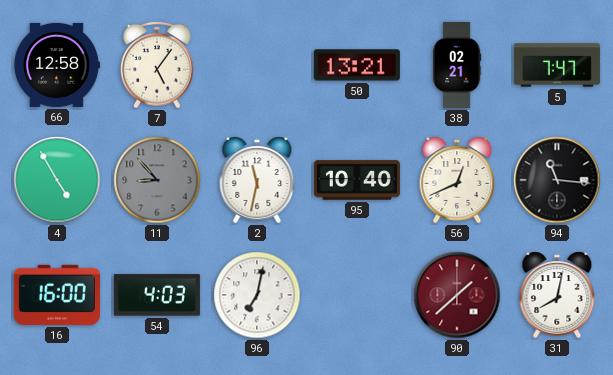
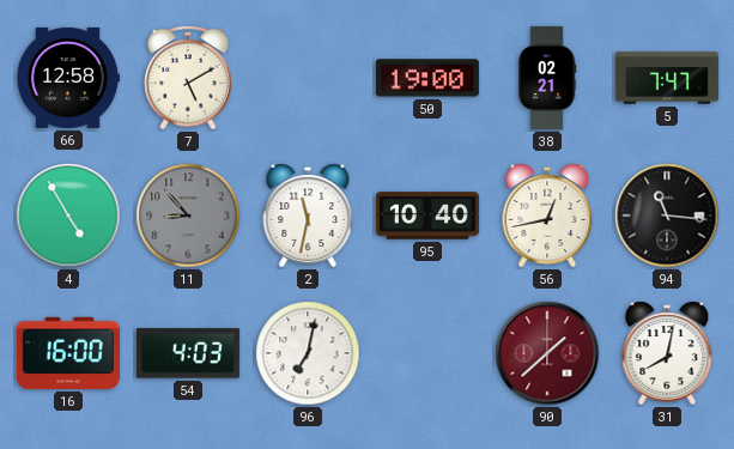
7: 5:06 -> 5:10
50: 13:21 -> 19:00
56: 12:41 -> 12:43
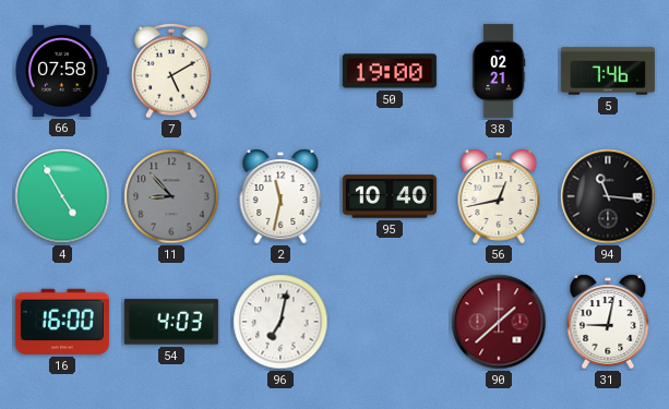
66: 12:58 -> 07:58
5: 7:47 -> 7:46
31: 8:02 -> 9:02
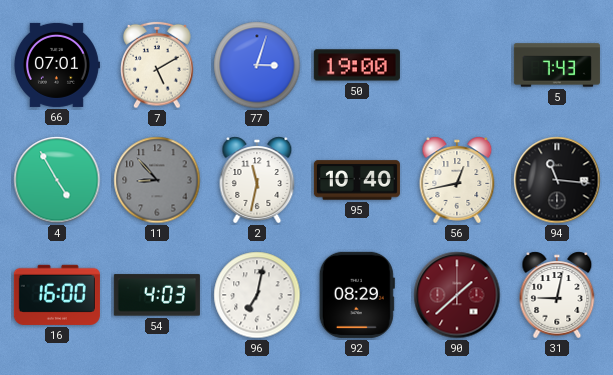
66: 07:58 -> 07:01
77: none -> 3:03
38: 02:21 -> none
5: 7:46 -> 7:43
92: none -> 08:29
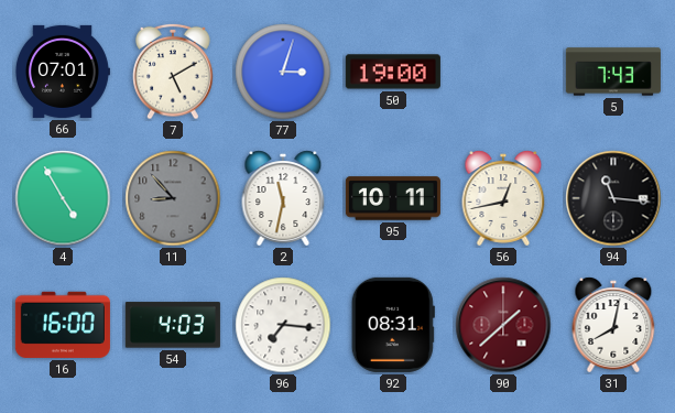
95: 10:40 -> 10:11
96: 7:02 -> 7:16
92: 08:29 -> 08:31
31: 9:02 -> 8:02
